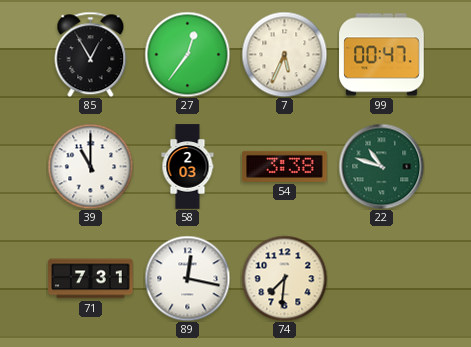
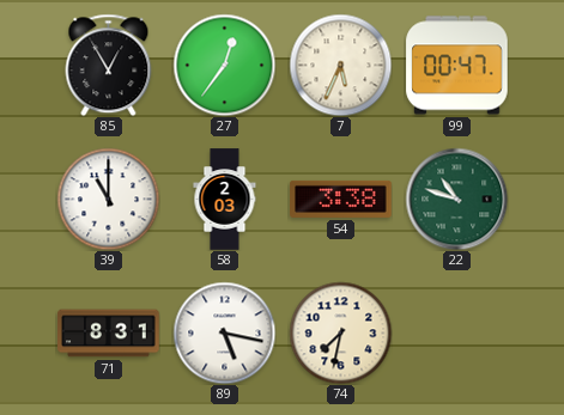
71: 7:31 -> 8:31
89: 12:17 -> 5:17
74: 7:31 -> 7:32
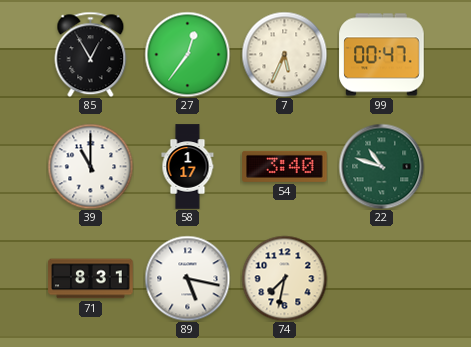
58: 2:03 -> 1:17
54: 3:38 -> 3:40
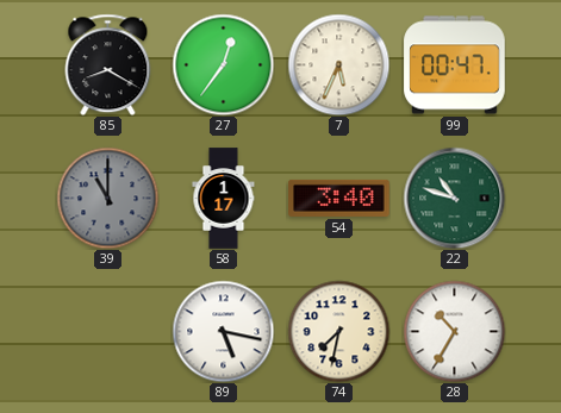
85: 12:55 -> 8:20
39 dial: white -> grey
71: 8:31 -> none
28: none -> 10:35
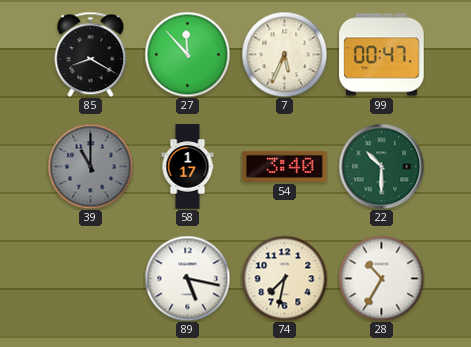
27: 12:36 -> 11:53
22: 10:48 -> 10:30
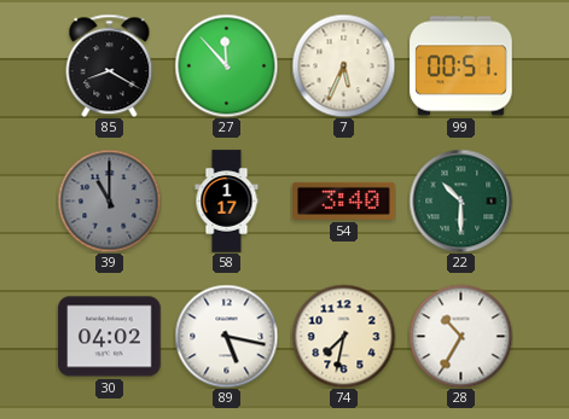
99: 00:47 -> 00:51
30: none -> 04:02
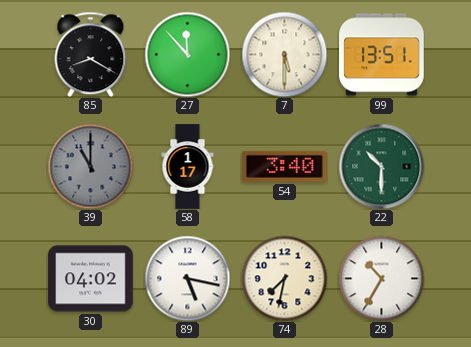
7: 5:34 -> 5:30
99: 00:51 -> 13:51
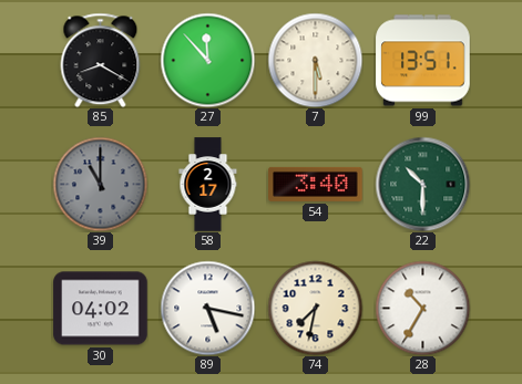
58: 1:17 -> 2:17
